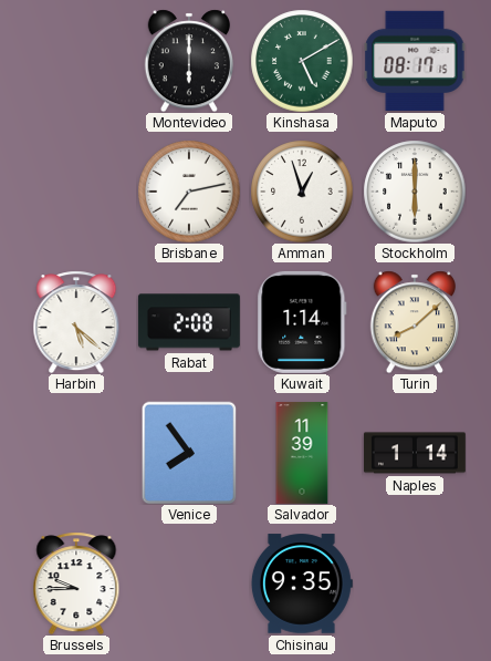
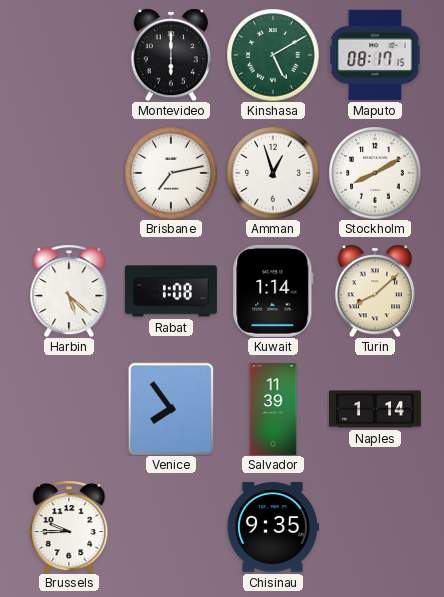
Stockholm: 6:00 -> 8:10
Rabat: 2:08 -> 1:08
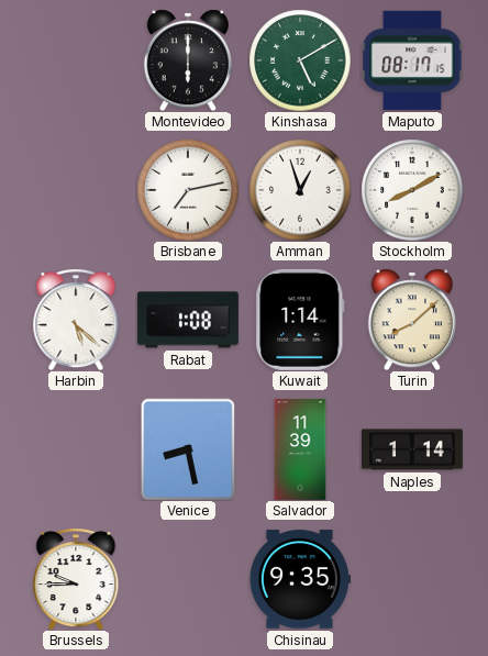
Venice: 7:54 -> 8:28
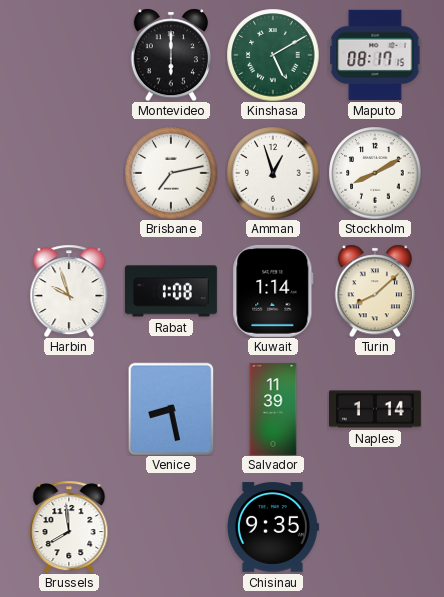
Harbin: 5:22 -> 9:57
Brussels: 9:45 -> 7:59
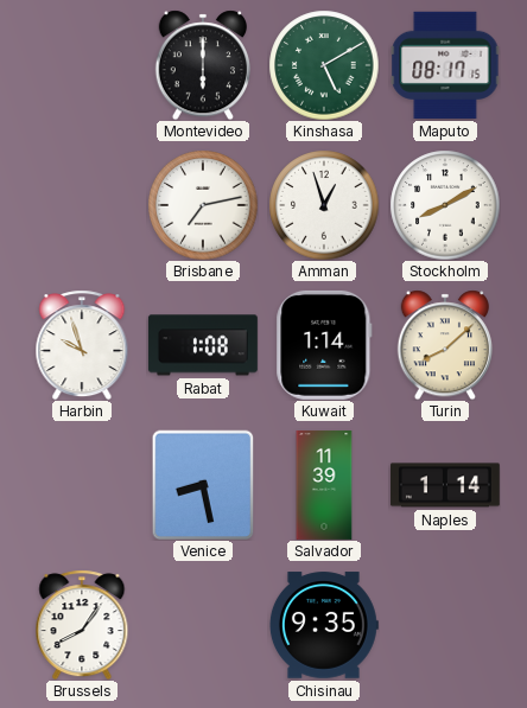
Brussels: 7:59 -> 8:06
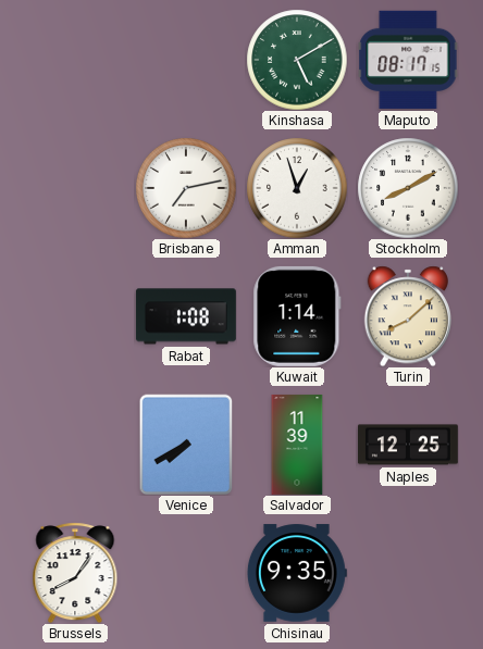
Montevideo: 6:00 -> none
Harbin: 9:57 -> none
Venice: 8:28 -> 7:40
Naples: 1:14 -> 12:25
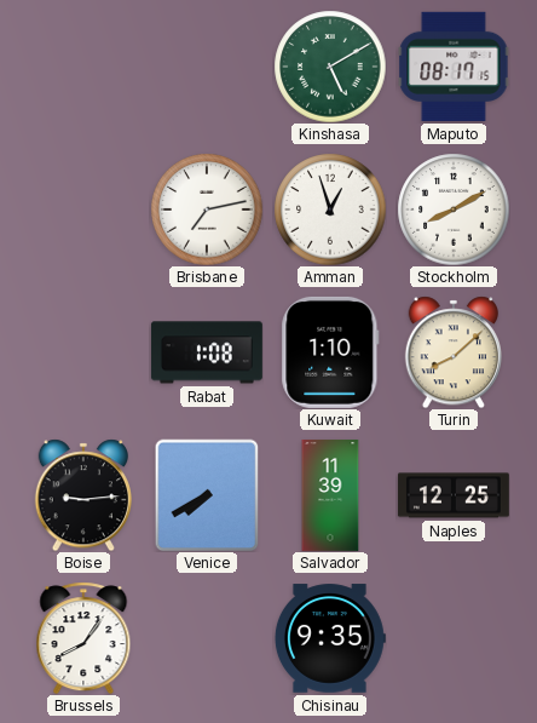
Kuwait: 1:14 -> 1:10
Boise: none -> 9:14
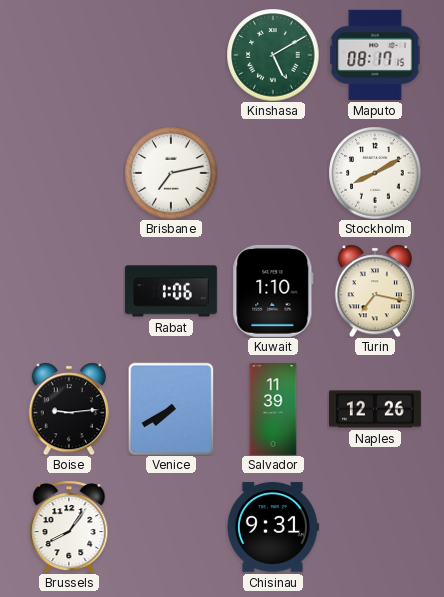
Amman: 12:57 -> none
Rabat: 1:08 -> 1:06
Turin: 8:08 -> 7:17
Naples: 12:25 -> 12:26
Chisinau: 9:35 -> 9:31
